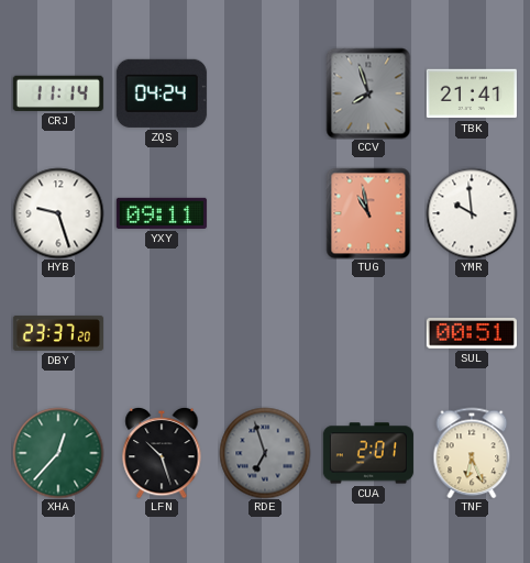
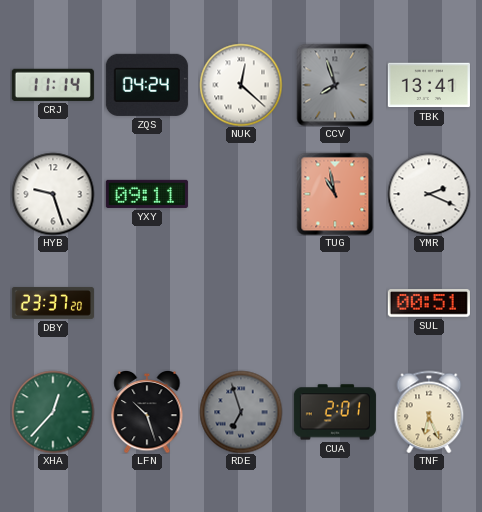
NUK: none -> 12:22
TBK: 21:41 -> 13:41
YMR: 9:59 -> 2:19
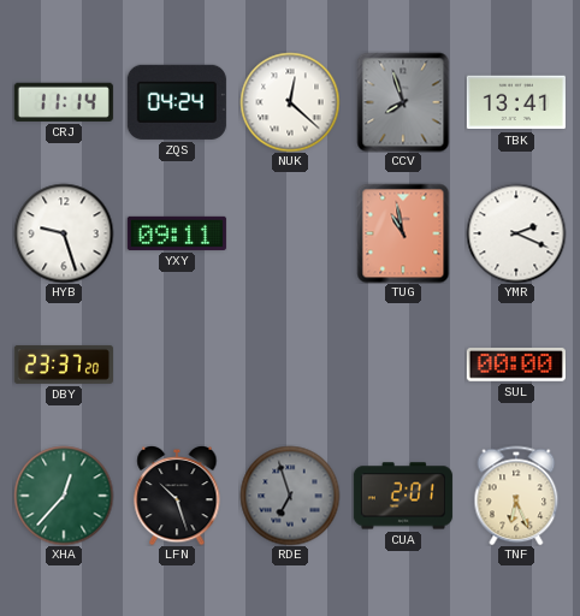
SUL: 00:51 -> 00:00
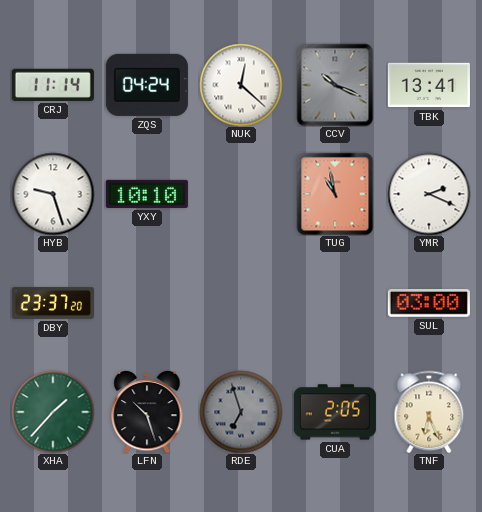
CCV: 7:57 -> 10:19
YXY: 09:11 -> 10:10
SUL: 00:00 -> 03:00
XHA: 12:37 -> 1:37
CUA: 2:01 -> 2:05
